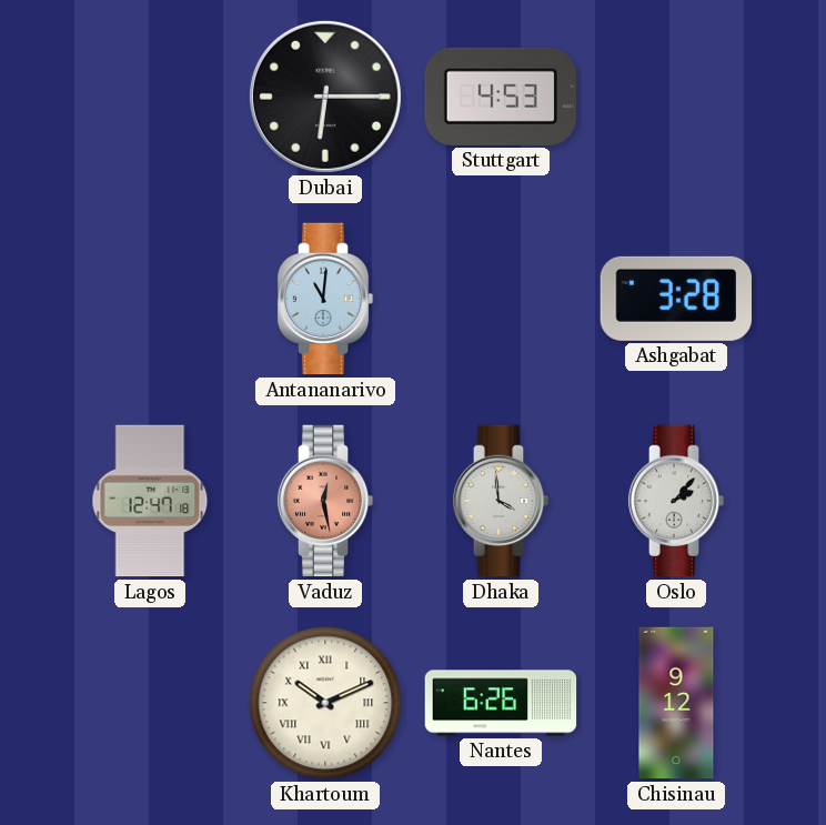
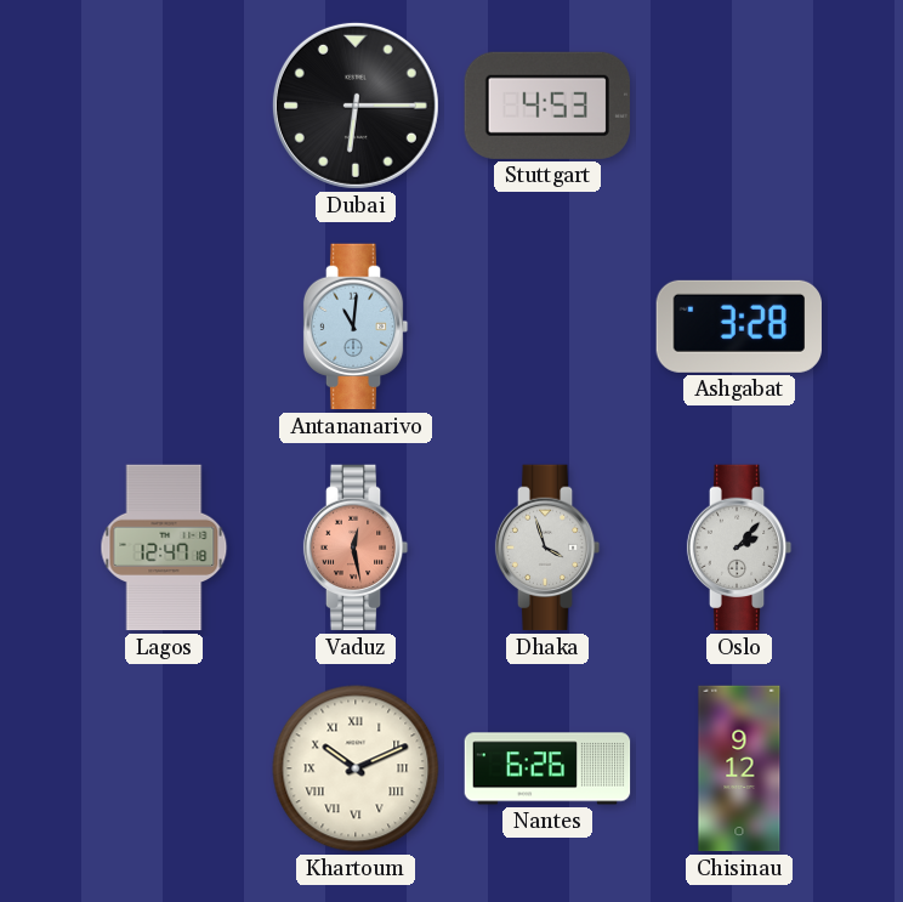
Dhaka: 3:59 -> 3:57
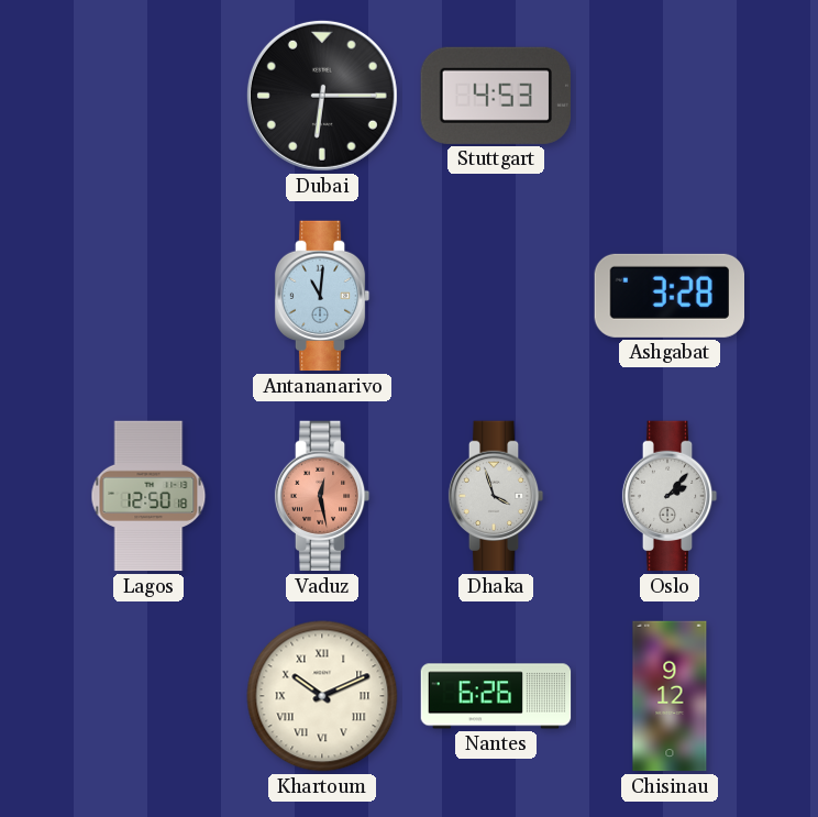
Lagos: 12:47 -> 12:50
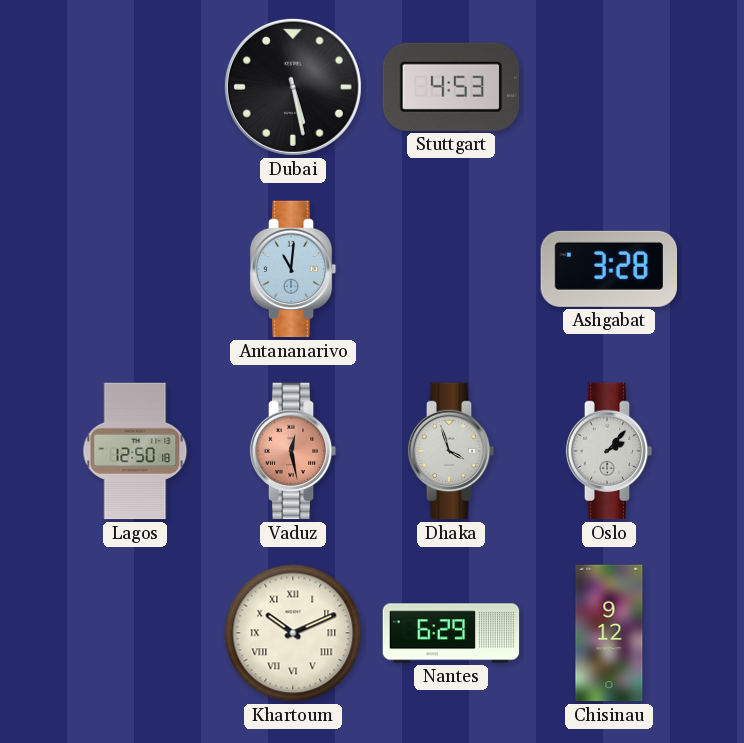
Dubai: 6:15 -> 5:28
Nantes: 6:26 -> 6:29
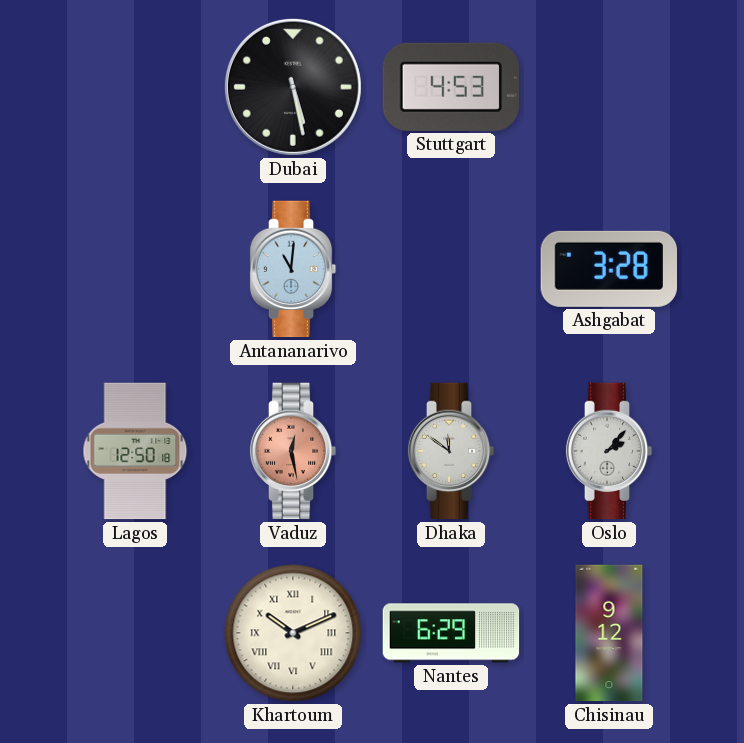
Dhaka: 3:57 -> 11:51
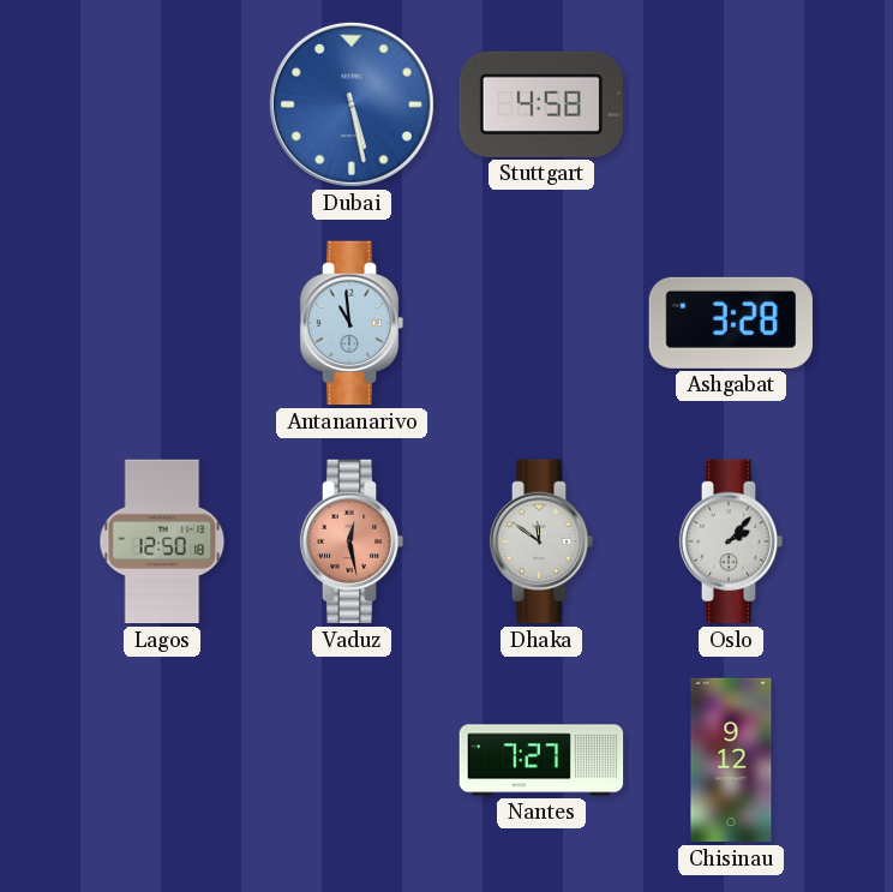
Dubai dial: black -> blue
Stuttgart: 4:53 -> 4:58
Antananarivo: 11:01 -> 10:59
Khartoum: 10:11 -> none
Nantes: 6:29 -> 7:27
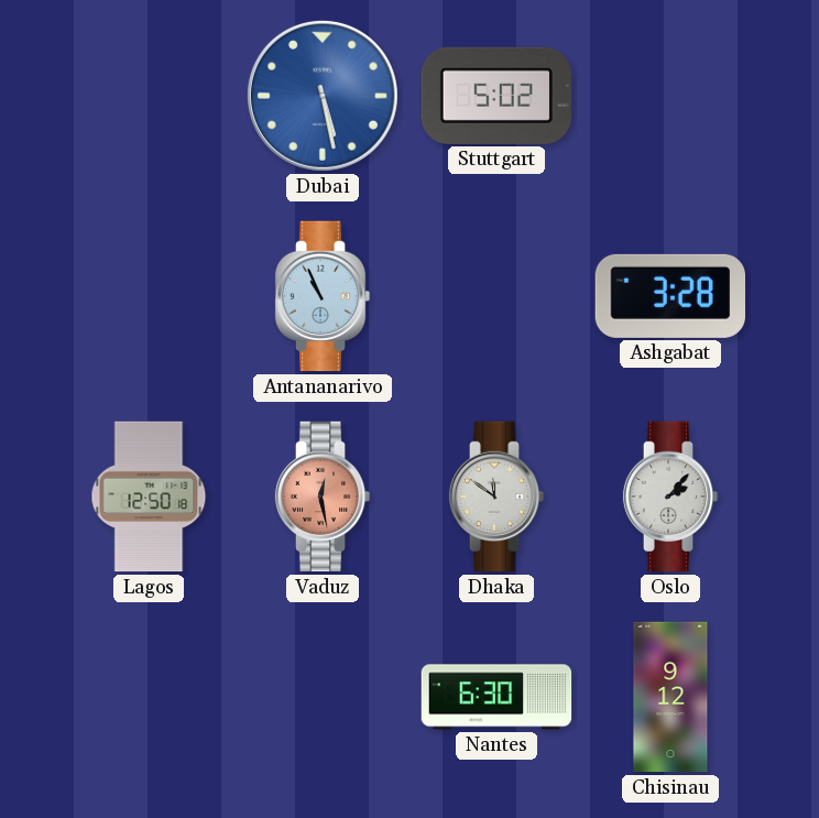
Stuttgart: 4:58 -> 5:02
Antananarivo: 10:59 -> 10:56
Nantes: 7:27 -> 6:30
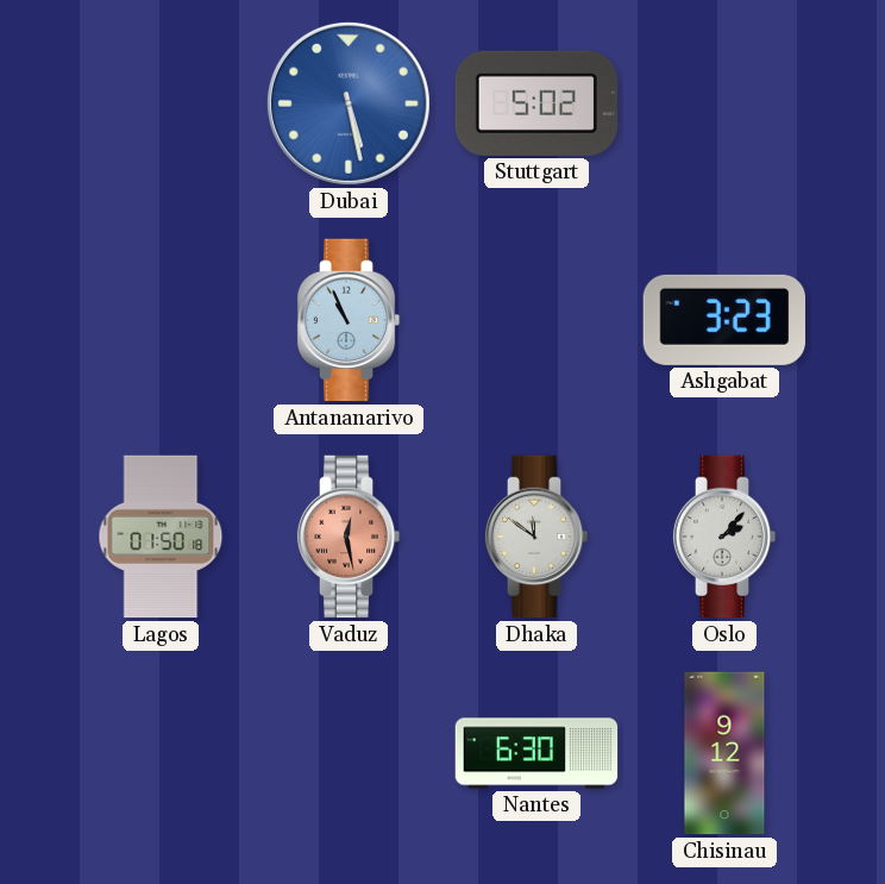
Ashgabat: 3:28 -> 3:23
Lagos: 12:50 -> 01:50
